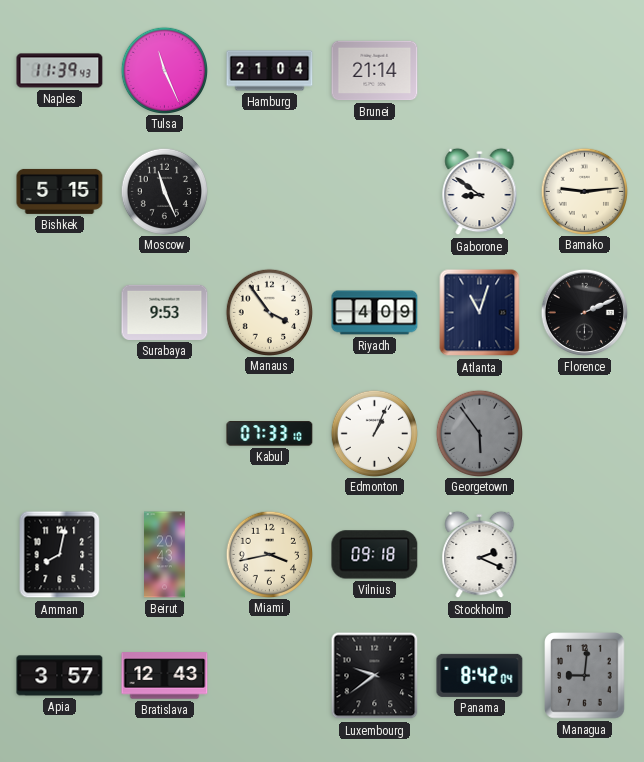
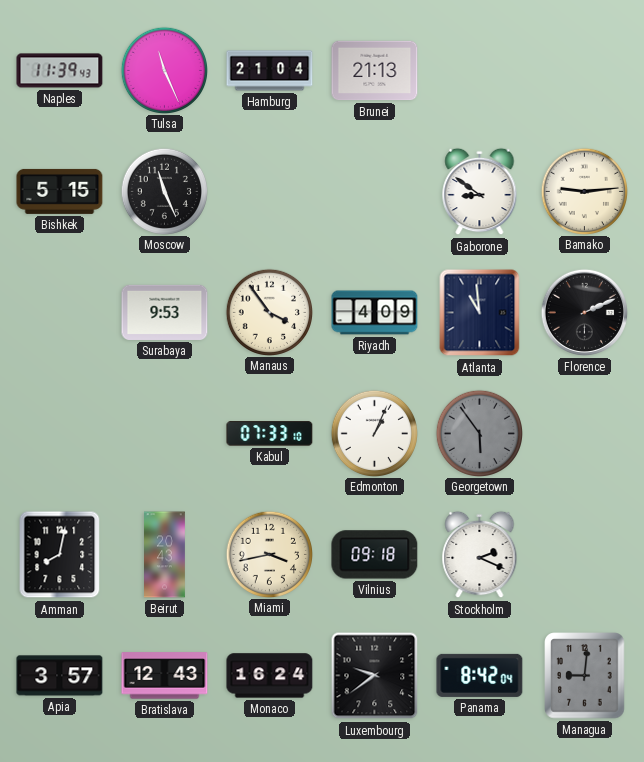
Brunei: 21:14 -> 21:13
Atlanta: 11:03 -> 10:59
Monaco: none -> 16:24
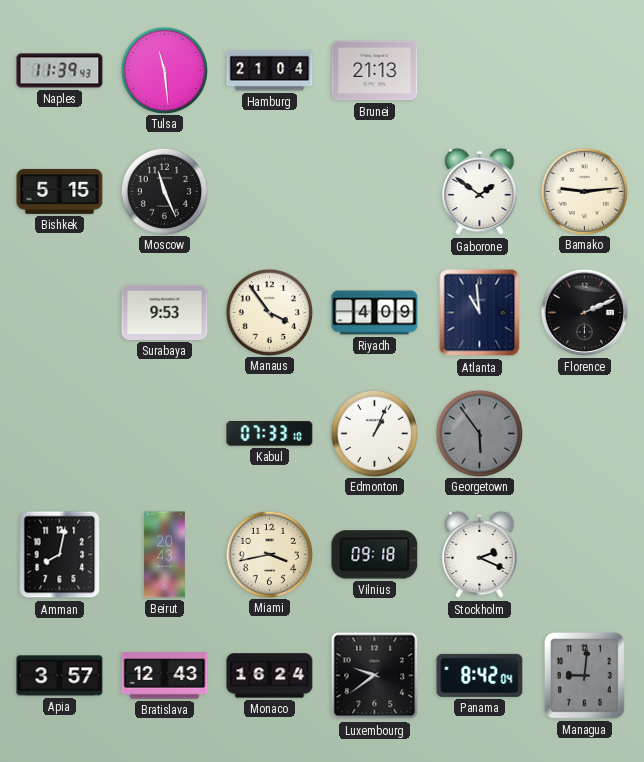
Tulsa: 11:26 -> 11:29
Gaborone: 8:51 -> 1:51
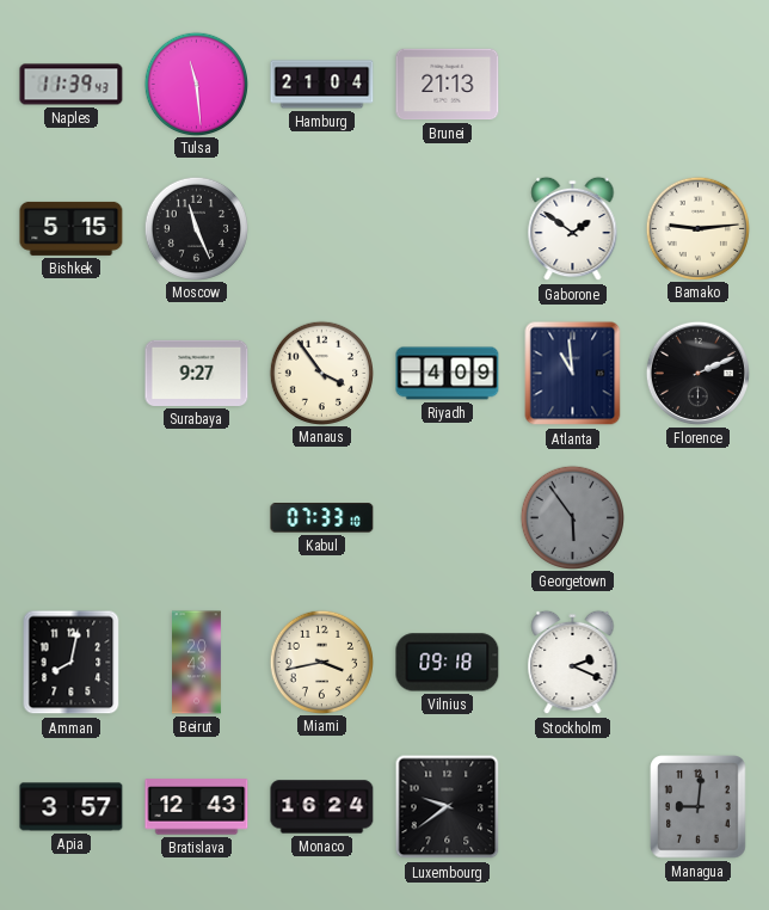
Surabaya: 9:53 -> 9:27
Edmonton: 1:04 -> none
Panama: 8:42 -> none
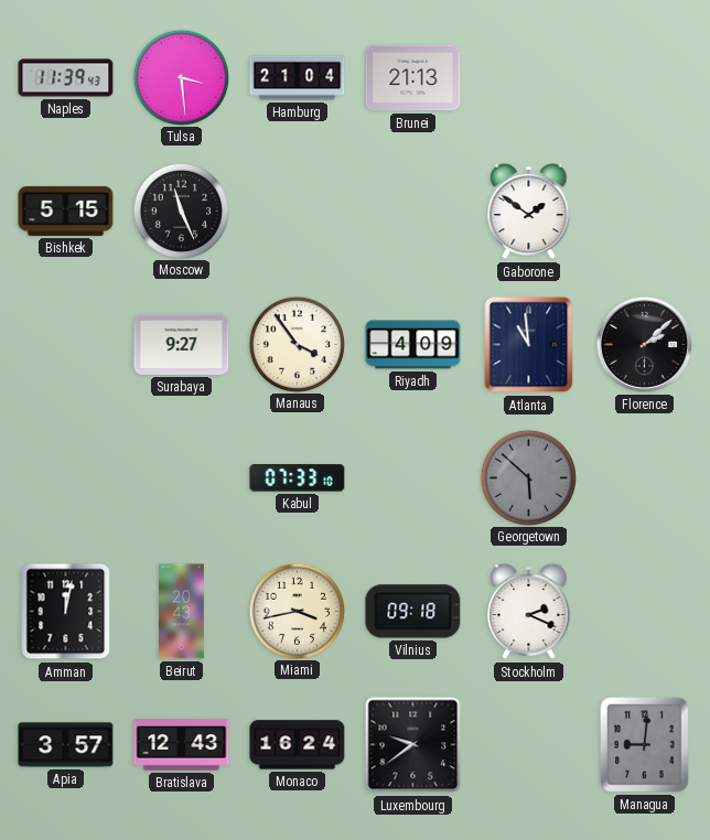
Tulsa: 11:29 -> 3:29
Bamako: 9:14 -> none
Florence: 2:11 -> 2:08
Georgetown: 5:54 -> 5:52
Amman: 8:02 -> 12:02
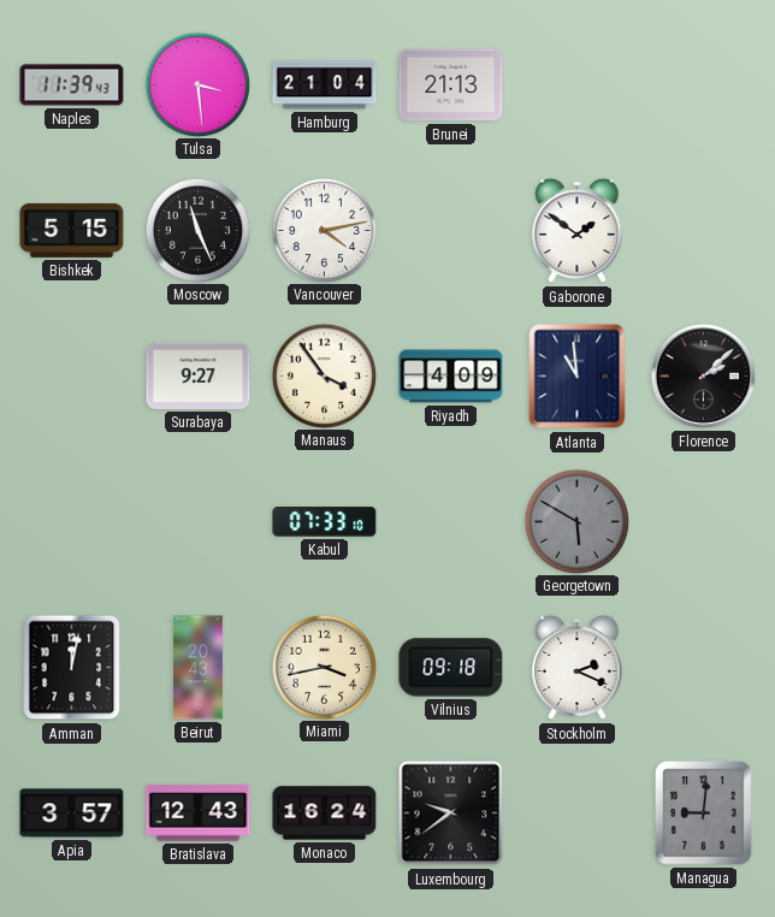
Vancouver: none -> 4:13
Georgetown: 5:52 -> 5:50
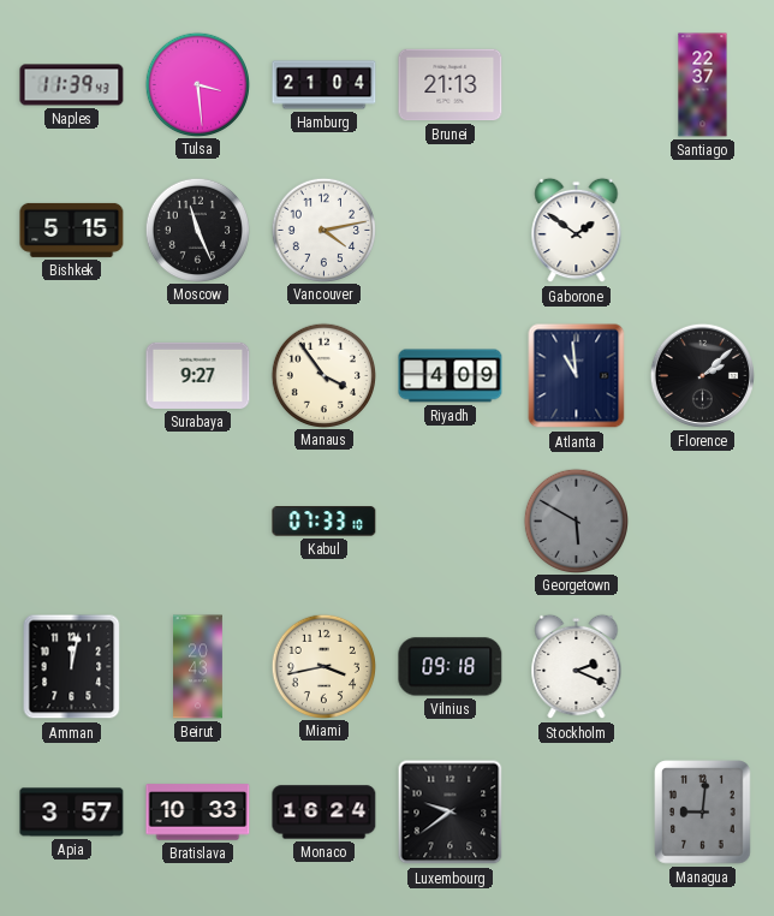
Santiago: none -> 22:37
Bratislava: 12:43 -> 10:33
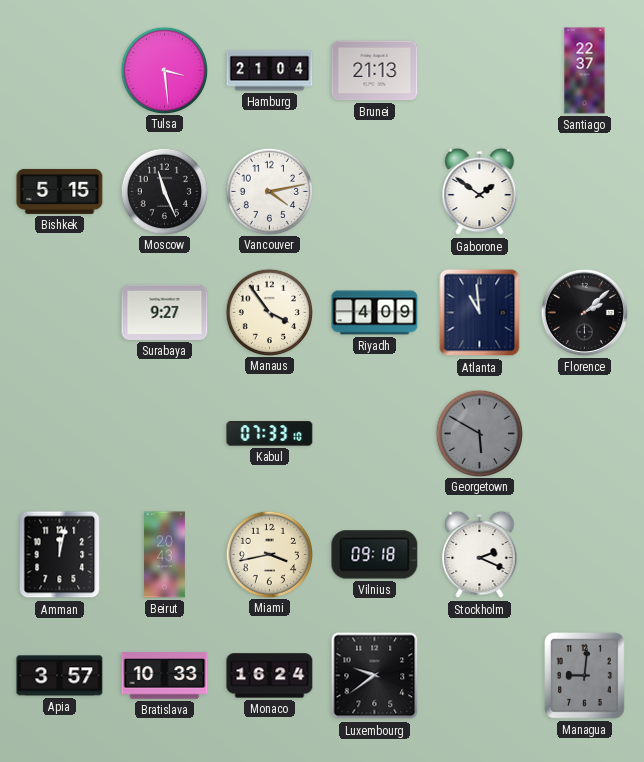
Naples: 11:39 -> none
